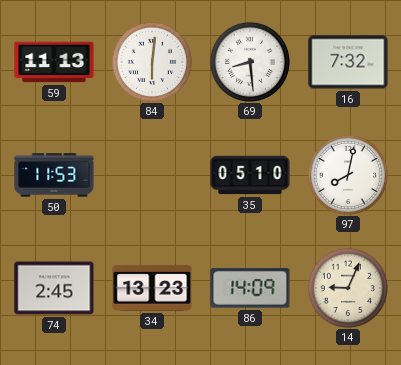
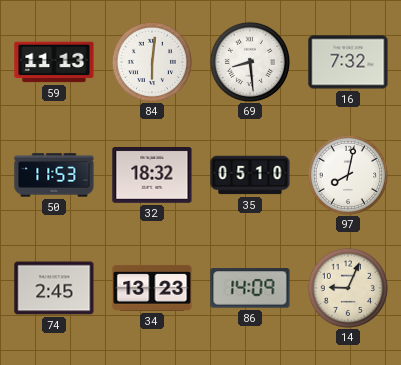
32: none -> 18:32
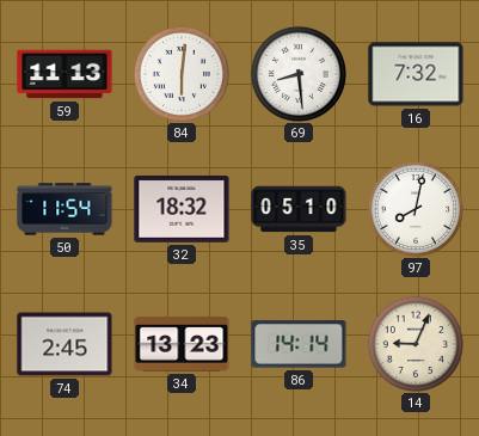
50: 11:53 -> 11:54
86: 14:09 -> 14:14
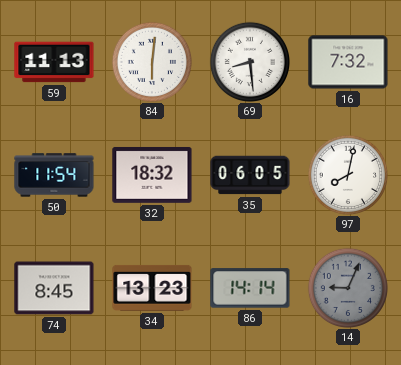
35: 05:10 -> 06:05
74: 2:45 -> 8:45
14 dial: cream -> grey
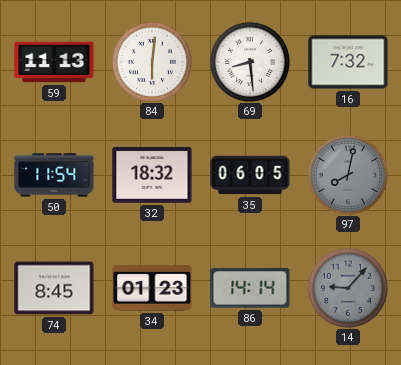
97 dial: white -> grey
34: 13:23 -> 01:23
14: 9:04 -> 9:07
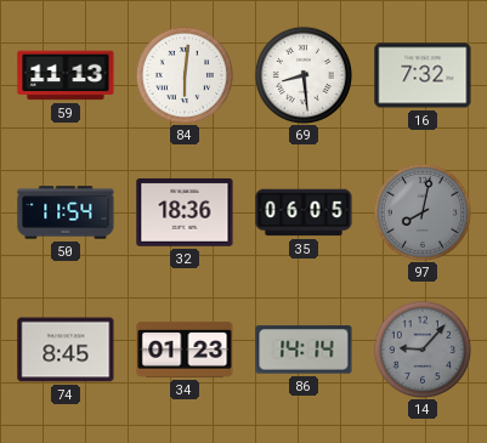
32: 18:32 -> 18:36
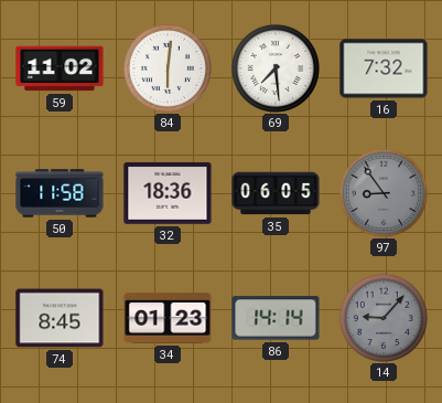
59: 11:13 -> 11:02
69: 8:29 -> 7:29
50: 11:54 -> 11:58
97: 8:02 -> 8:54
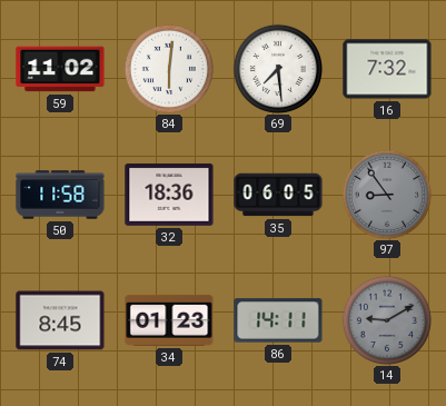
86: 14:14 -> 14:11
14: 9:07 -> 9:10
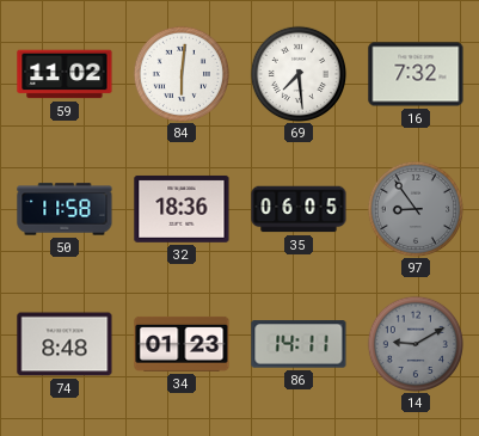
74: 8:45 -> 8:48
